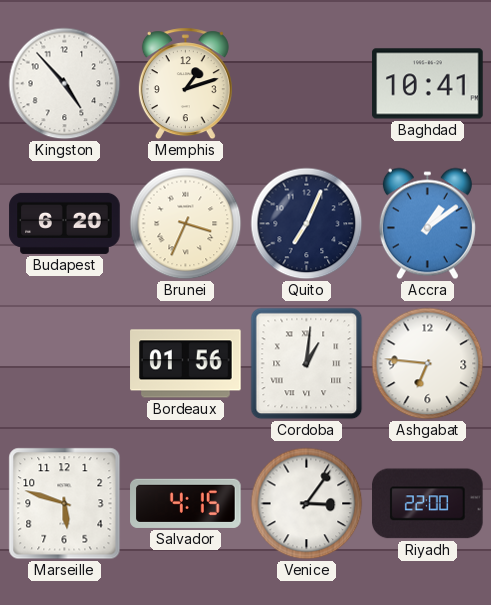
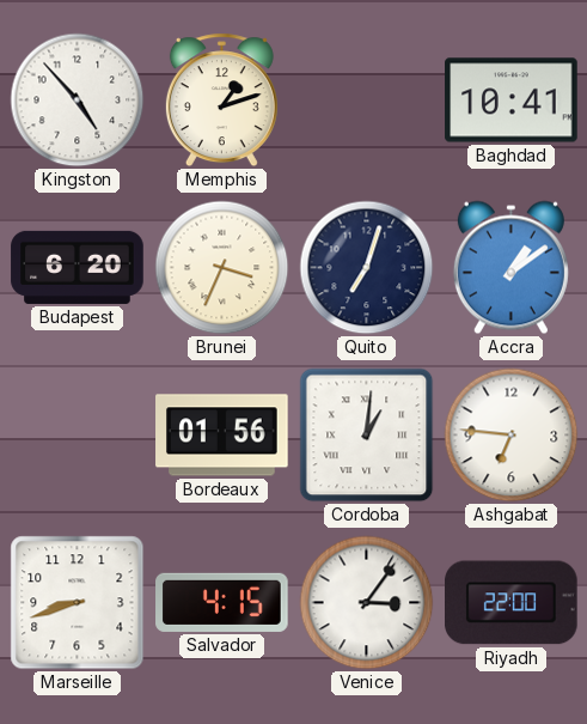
Quito: 7:04 -> 7:03
Marseille: 5:48 -> 8:42
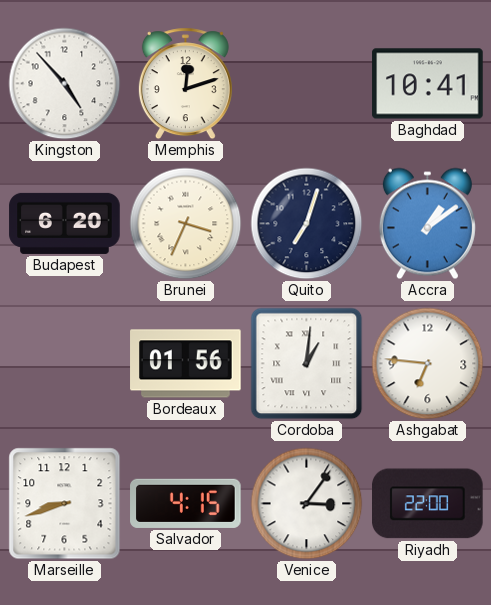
Memphis: 1:12 -> 12:12
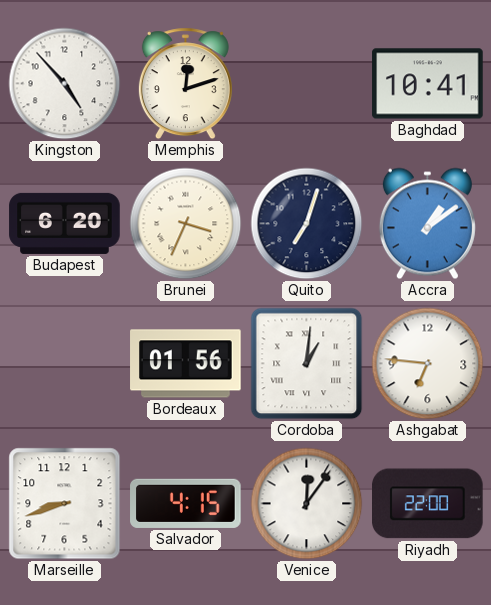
Venice: 3:06 -> 12:06
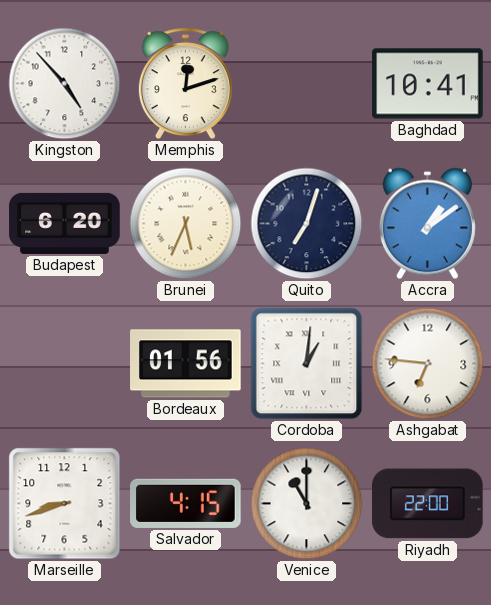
Brunei: 3:34 -> 5:34
Venice: 12:06 -> 11:00
